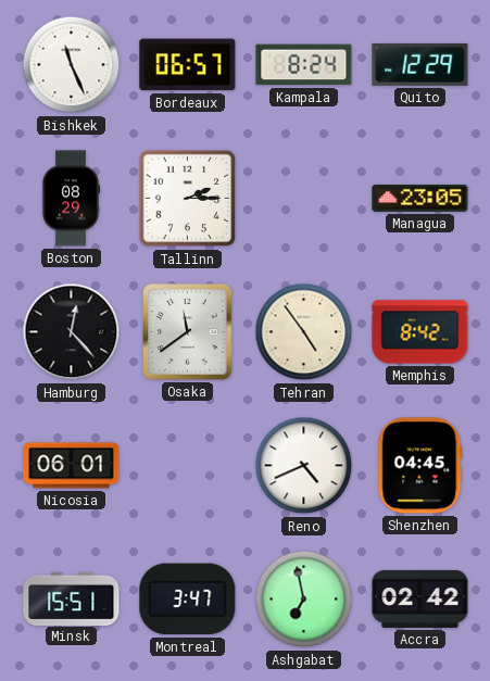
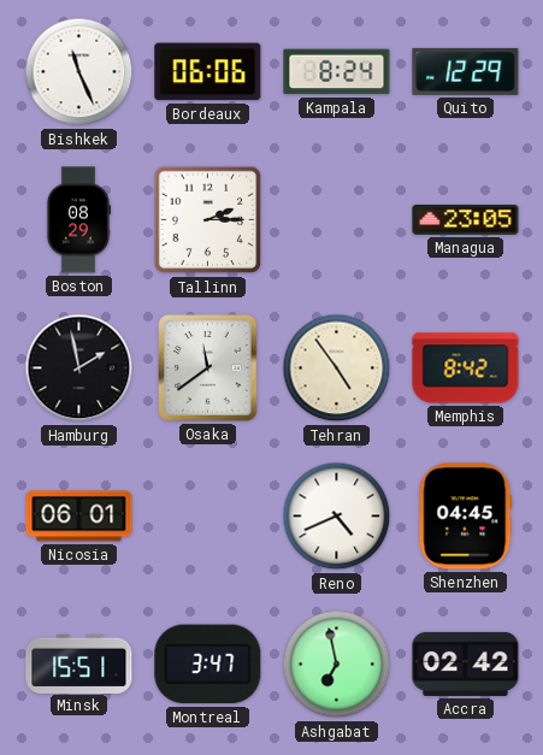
Bordeaux: 06:57 -> 06:06
Hamburg: 12:23 -> 1:58
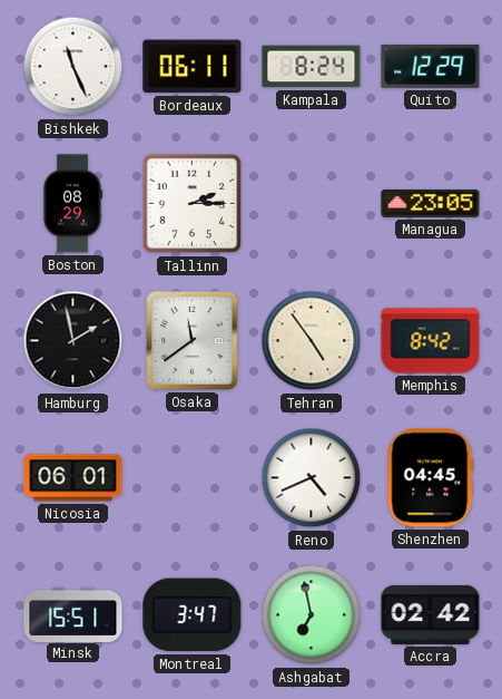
Bordeaux: 06:06 -> 06:11
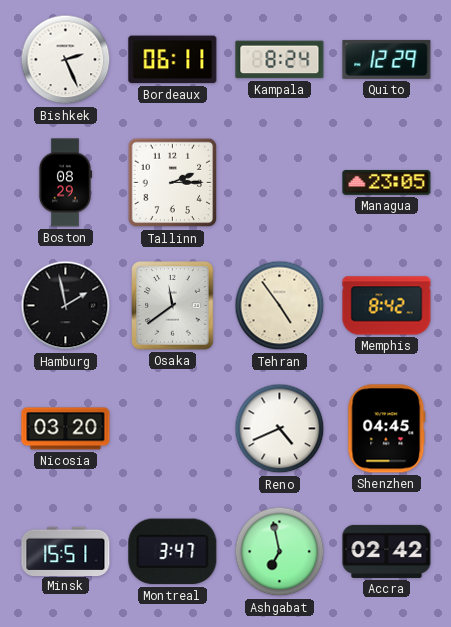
Bishkek: 11:26 -> 2:26
Nicosia: 06:01 -> 03:20
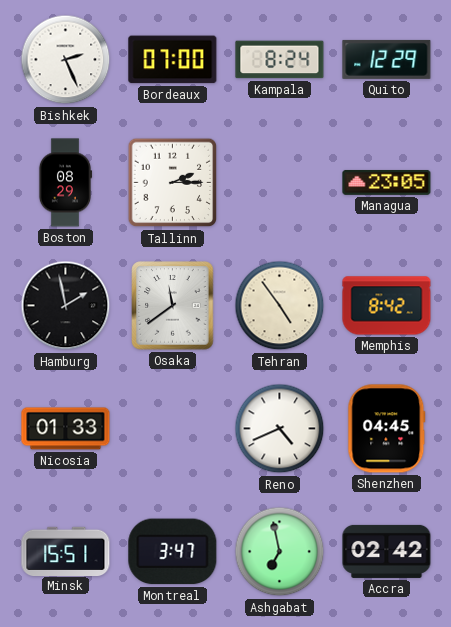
Bordeaux: 06:11 -> 07:00
Nicosia: 03:20 -> 01:33
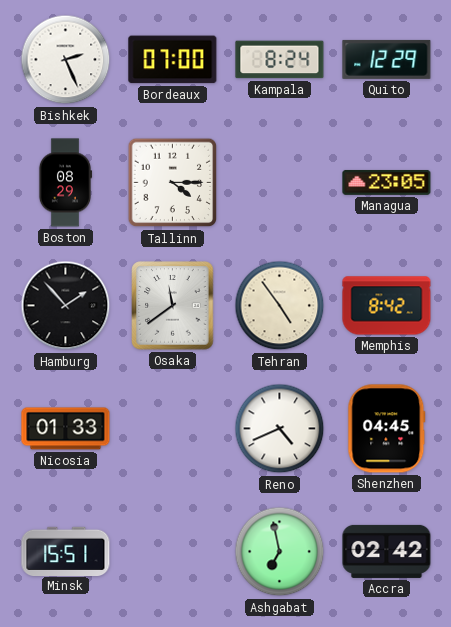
Tallinn: 2:15 -> 4:15
Hamburg: 1:58 -> 1:53
Montreal: 3:47 -> none
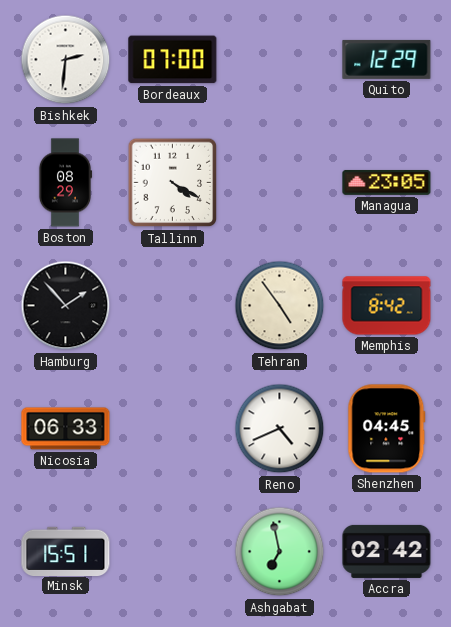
Bishkek: 2:26 -> 2:31
Kampala: 8:24 -> none
Tallinn: 4:15 -> 4:20
Osaka: 11:39 -> none
Nicosia: 01:33 -> 06:33
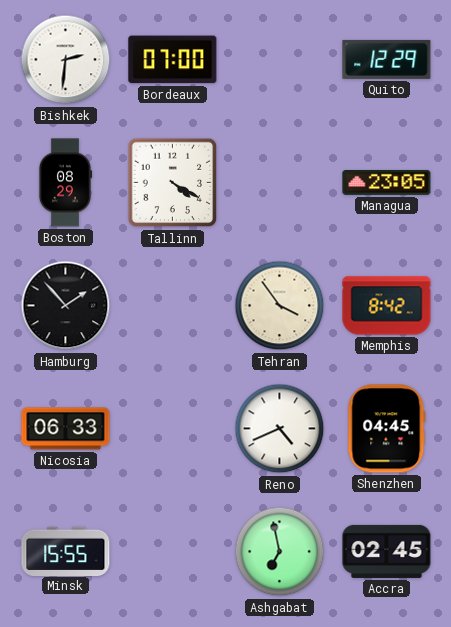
Tehran: 4:54 -> 3:54
Minsk: 15:51 -> 15:55
Accra: 02:42 -> 02:45
